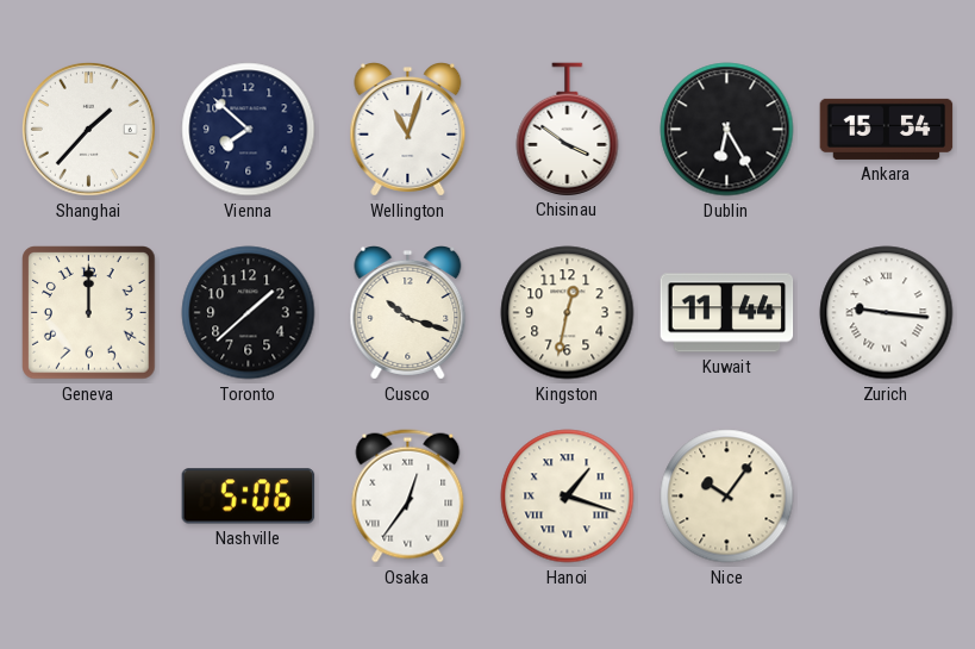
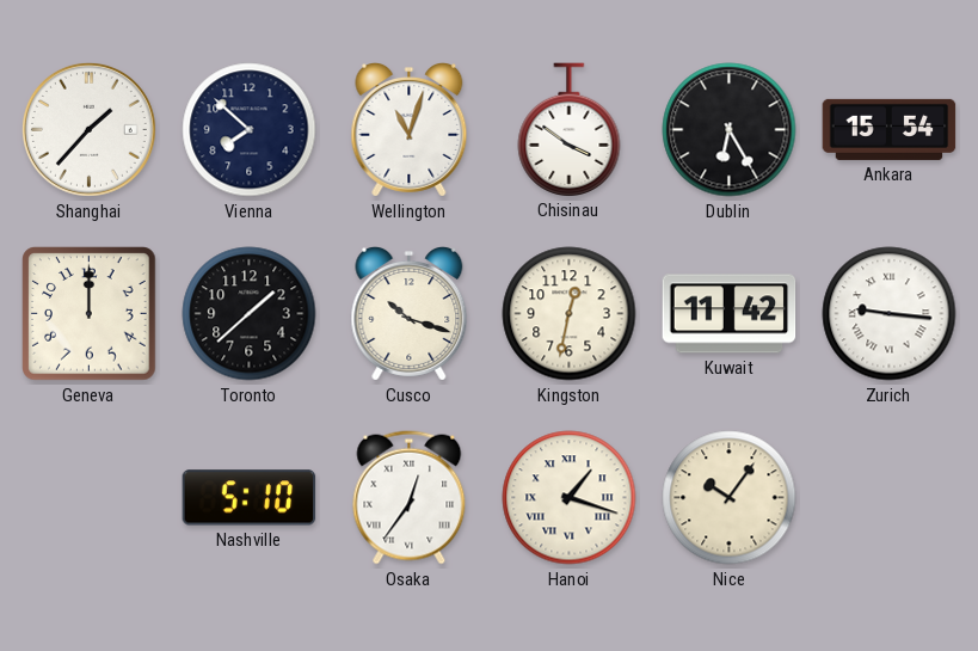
Kuwait: 11:44 -> 11:42
Nashville: 5:06 -> 5:10
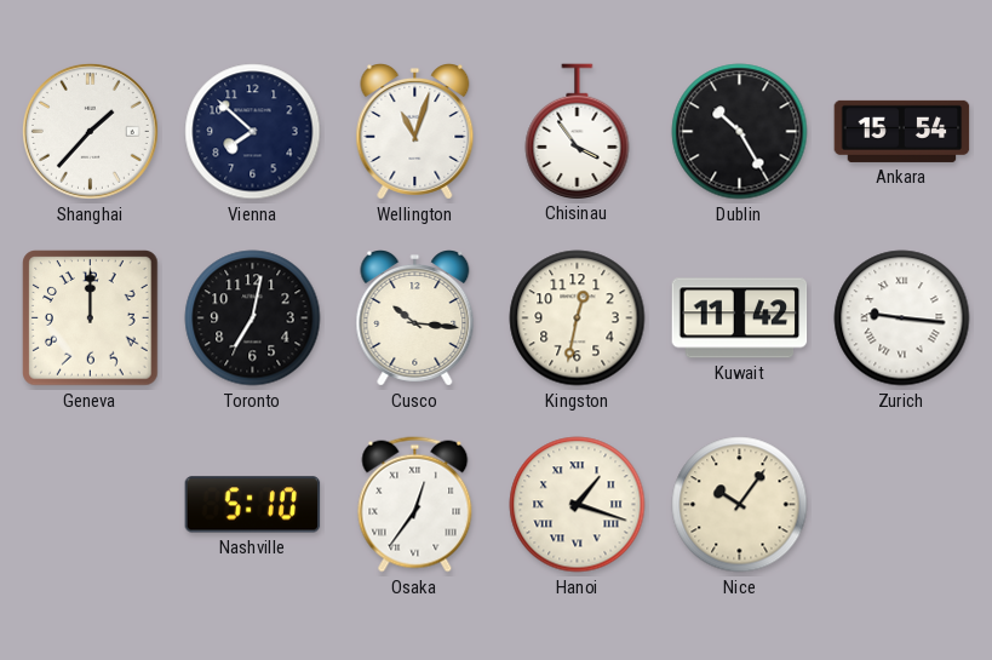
Chisinau: 3:51 -> 3:54
Dublin: 6:25 -> 10:25
Toronto: 1:38 -> 7:02
Cusco: 10:18 -> 10:16
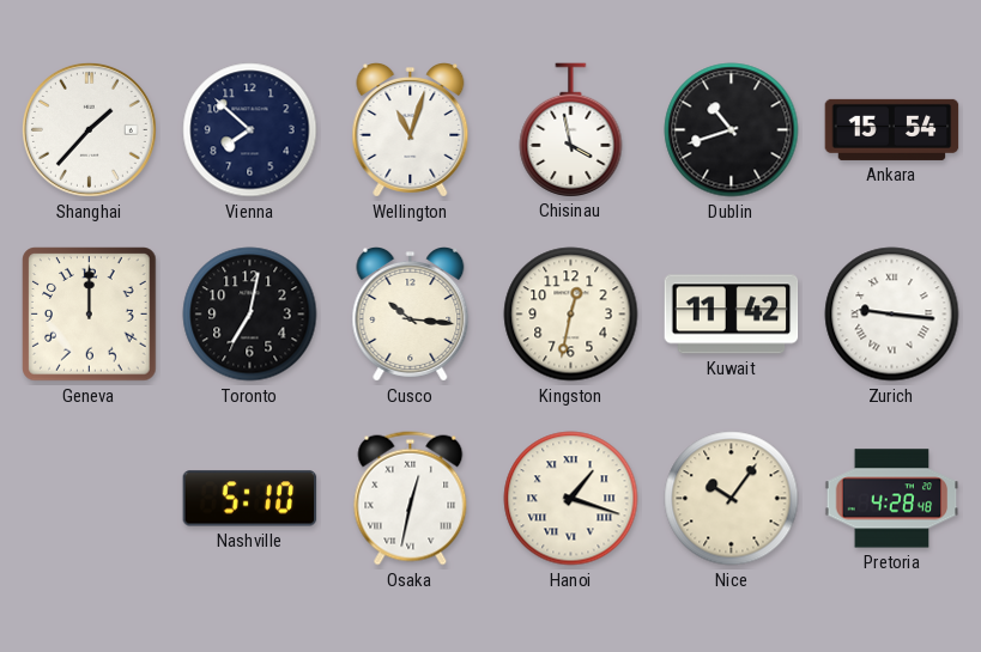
Chisinau: 3:54 -> 3:58
Dublin: 10:25 -> 10:42
Osaka: 12:36 -> 12:32
Pretoria: none -> 4:28
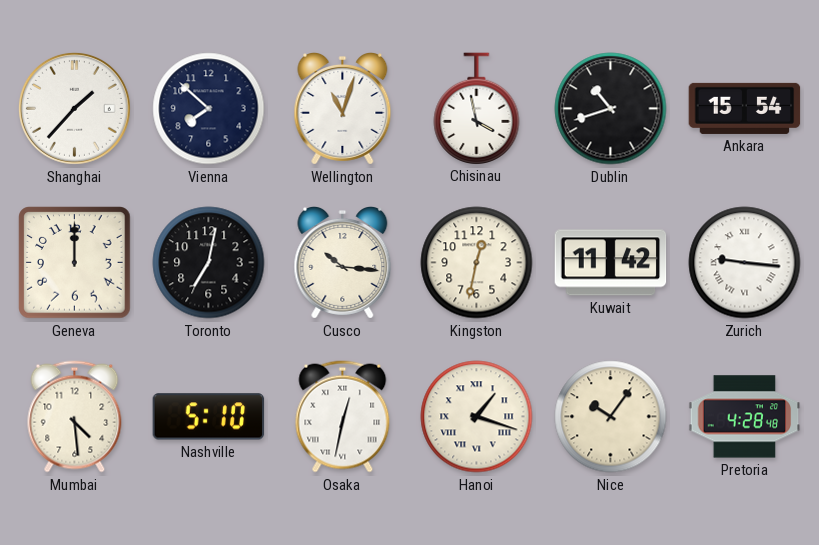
Mumbai: none -> 4:29
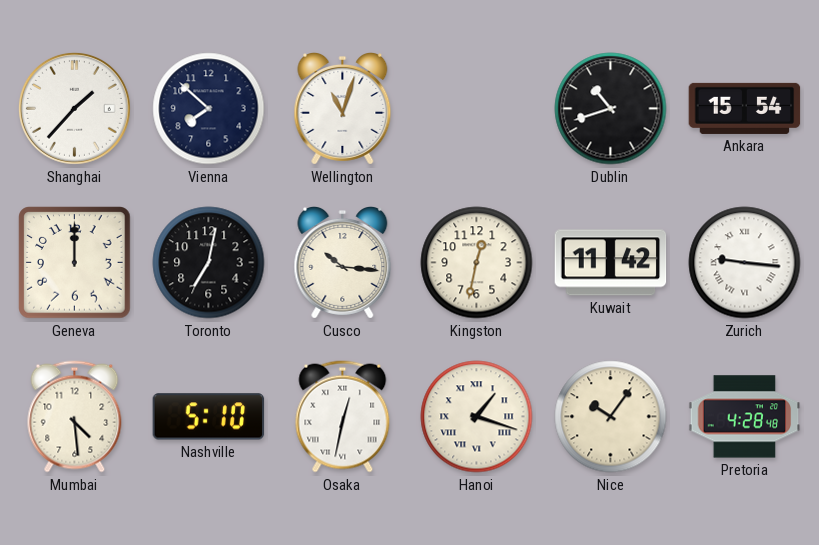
Chisinau: 3:58 -> none
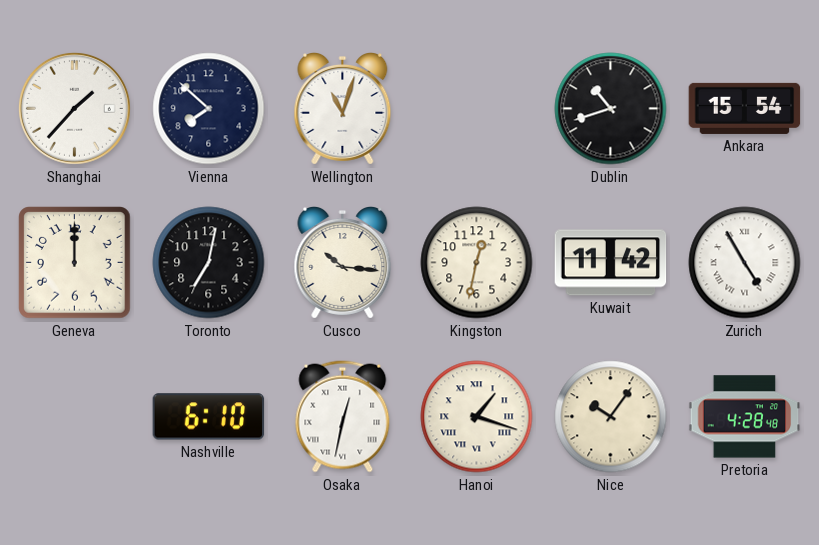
Zurich: 9:16 -> 4:55
Mumbai: 4:29 -> none
Nashville: 5:10 -> 6:10
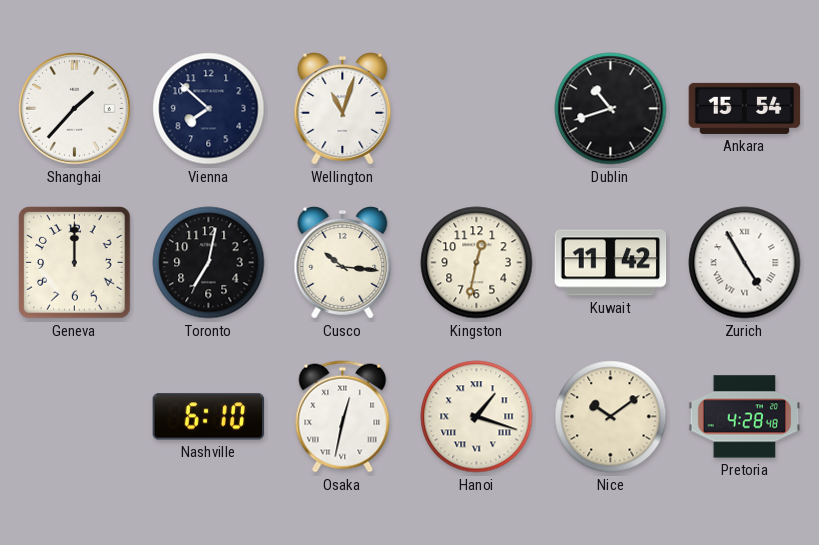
Nice: 10:06 -> 10:09
